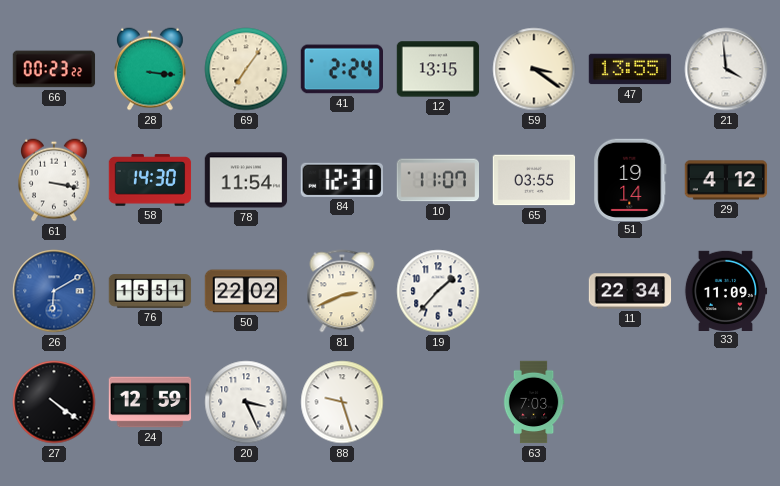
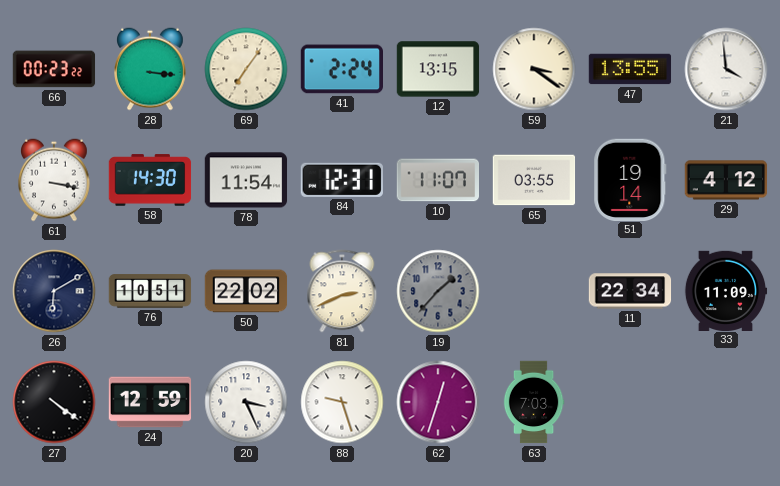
26 dial: blue -> navy
76: 15:51 -> 10:51
19 dial: white -> grey
62: none -> 12:33
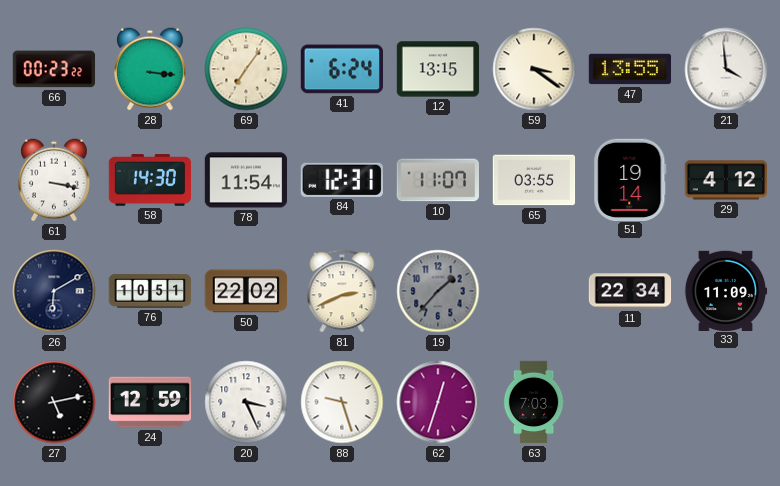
41: 2:24 -> 6:24
27: 4:21 -> 5:13
